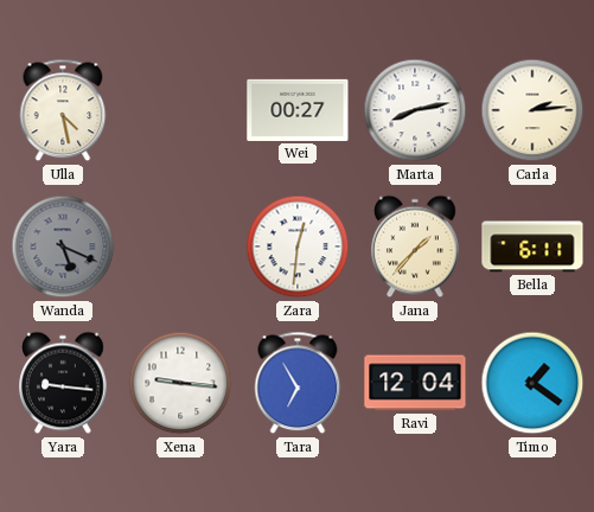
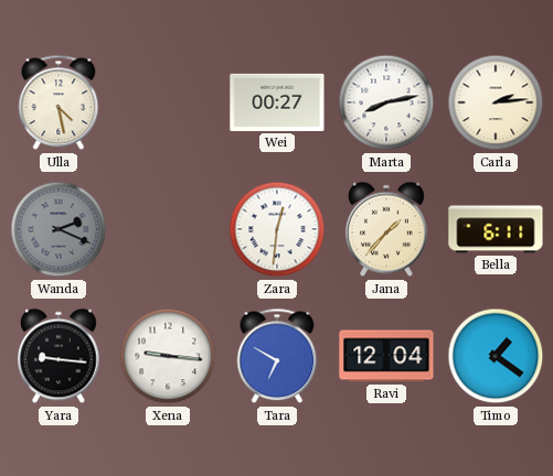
Wanda: 5:19 -> 2:19
Tara: 6:55 -> 6:50
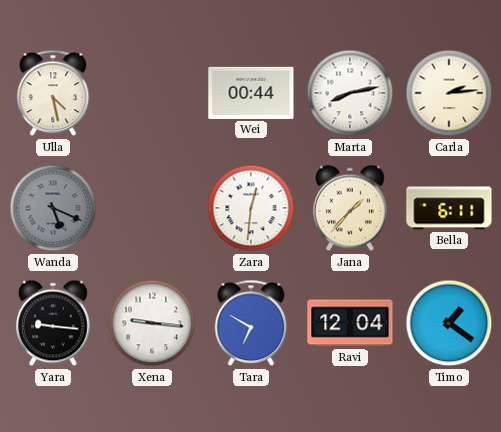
Wei: 00:27 -> 00:44
Wanda: 2:19 -> 5:19
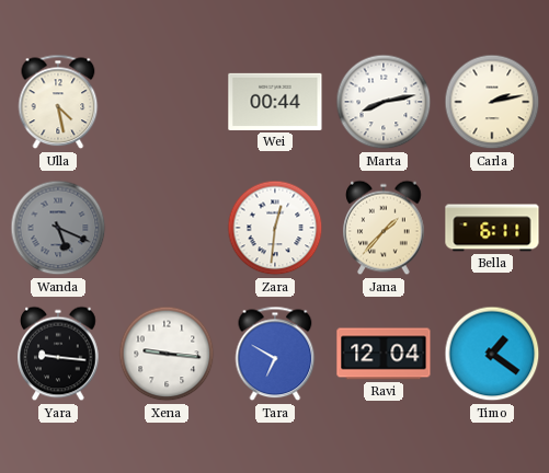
Carla: 2:14 -> 2:13
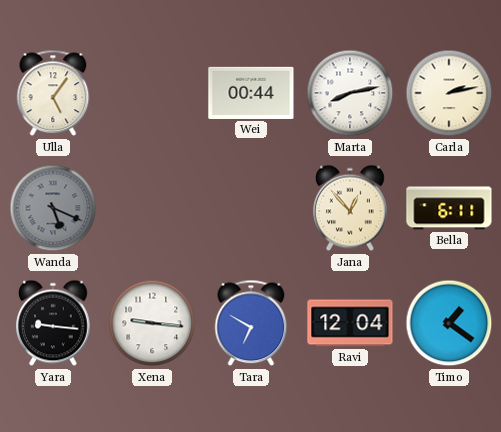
Ulla: 4:28 -> 5:06
Zara: 12:31 -> none
Jana: 1:37 -> 12:53
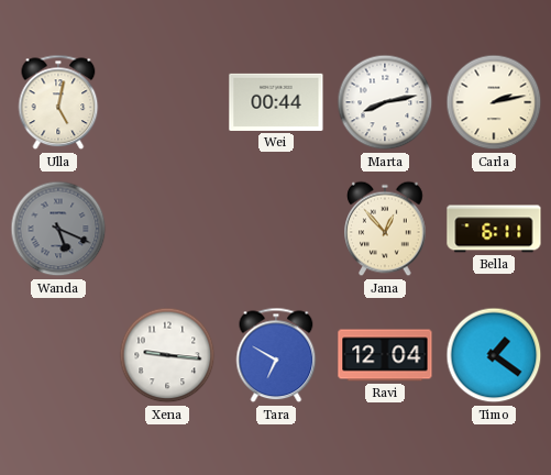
Ulla: 5:06 -> 5:02
Yara: 9:16 -> none
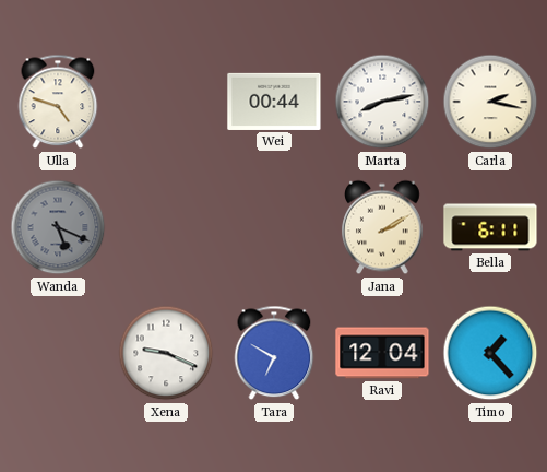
Ulla: 5:02 -> 4:48
Carla: 2:13 -> 2:17
Jana: 12:53 -> 2:10
Xena: 9:16 -> 9:19
Timo: 1:21 -> 1:23
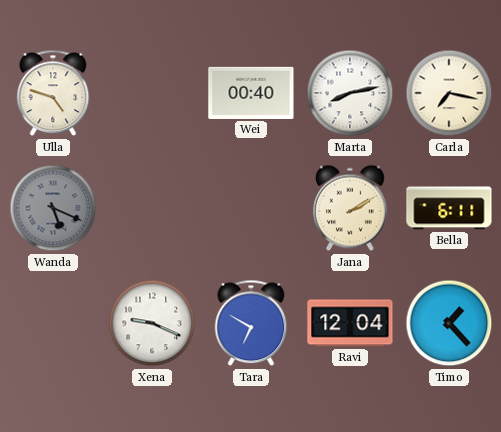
Wei: 00:44 -> 00:40
Carla: 2:17 -> 7:17
